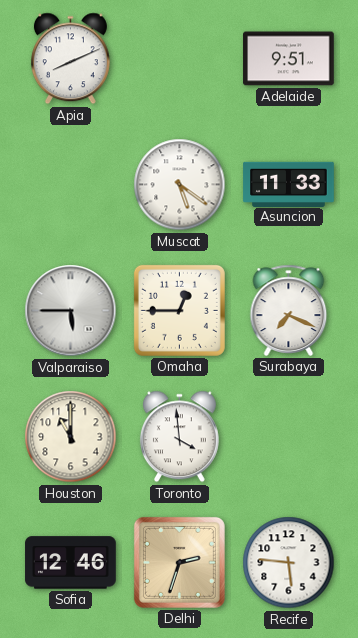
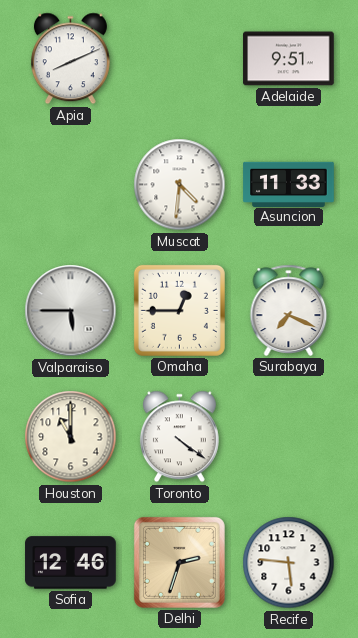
Muscat: 5:21 -> 4:31
Toronto: 3:59 -> 4:21
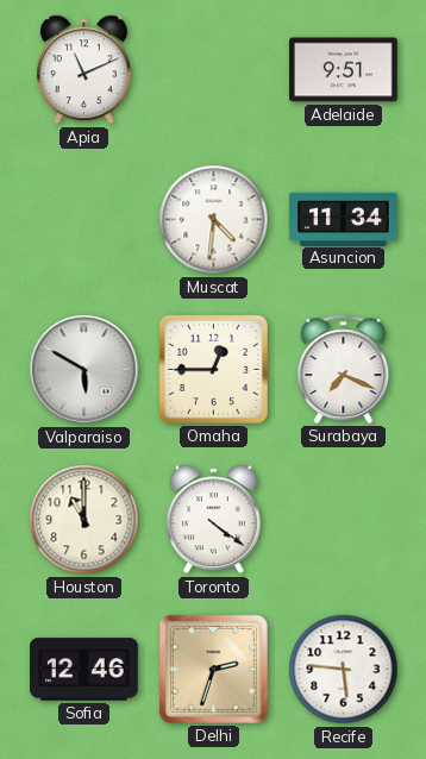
Apia: 8:11 -> 11:11
Asuncion: 11:33 -> 11:34
Valparaiso: 5:45 -> 5:50
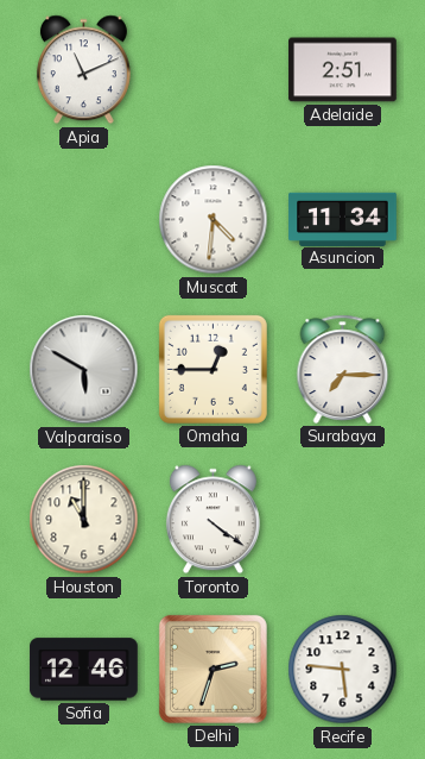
Adelaide: 9:51 -> 2:51
Surabaya: 7:19 -> 7:15
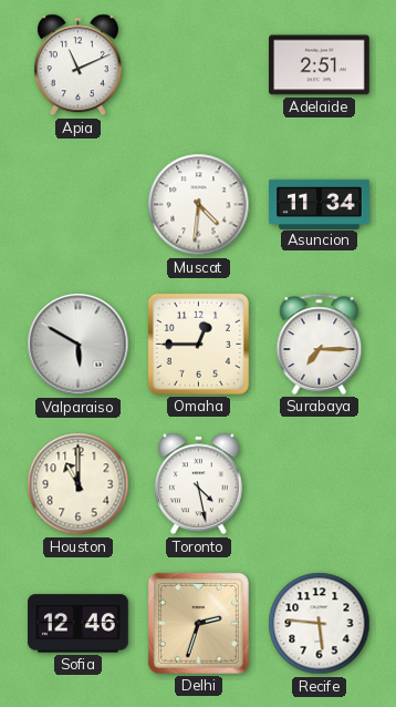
Toronto: 4:21 -> 4:28
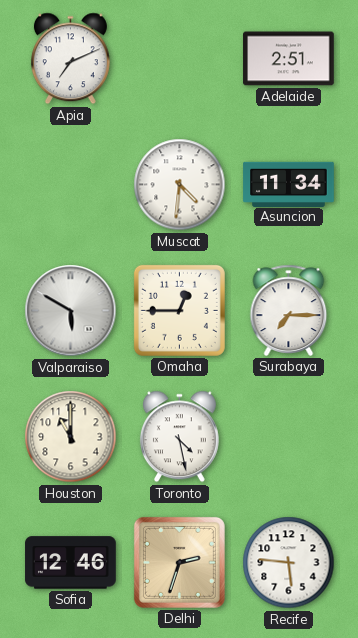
Apia: 11:11 -> 7:11
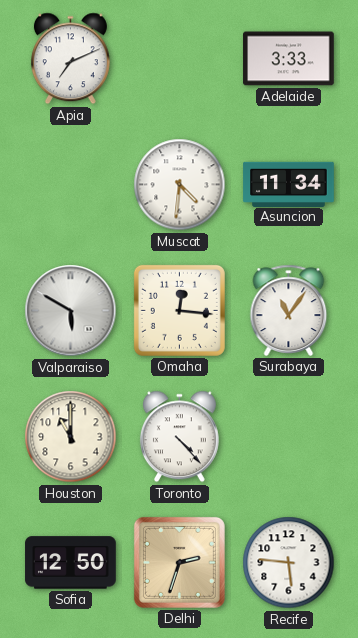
Adelaide: 2:51 -> 3:33
Omaha: 12:45 -> 12:16
Surabaya: 7:15 -> 11:06
Toronto: 4:28 -> 4:23
Sofia: 12:46 -> 12:50
